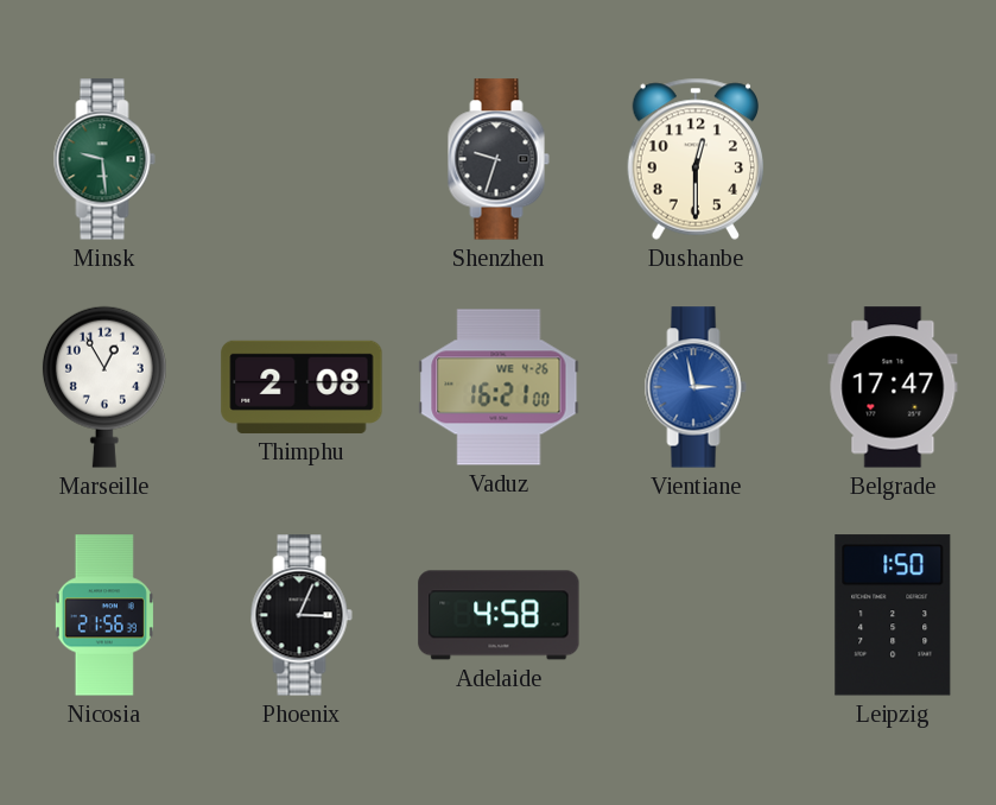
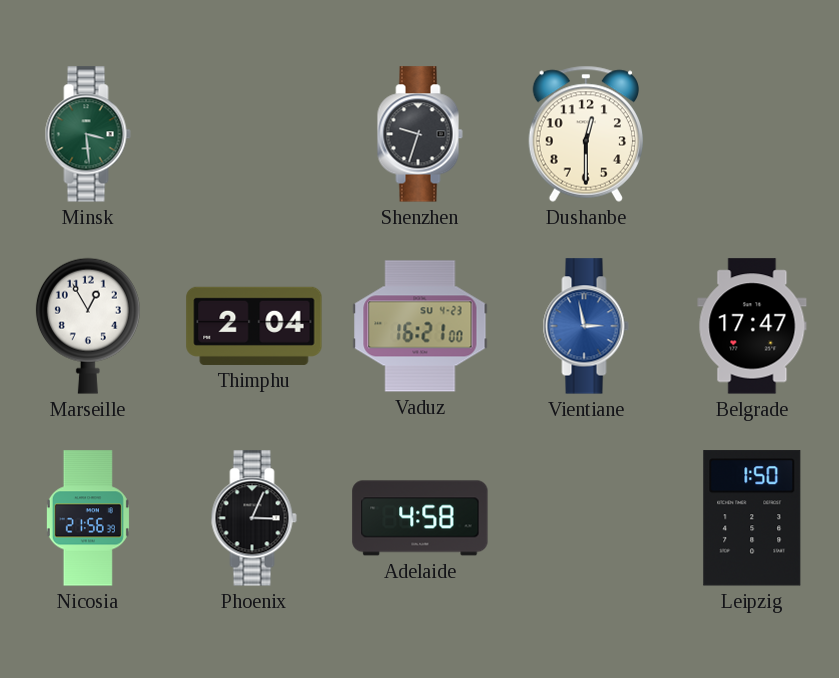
Minsk: 9:29 -> 3:29
Thimphu: 2:08 -> 2:04
Vaduz date: WE 4-26 -> SU 4-23
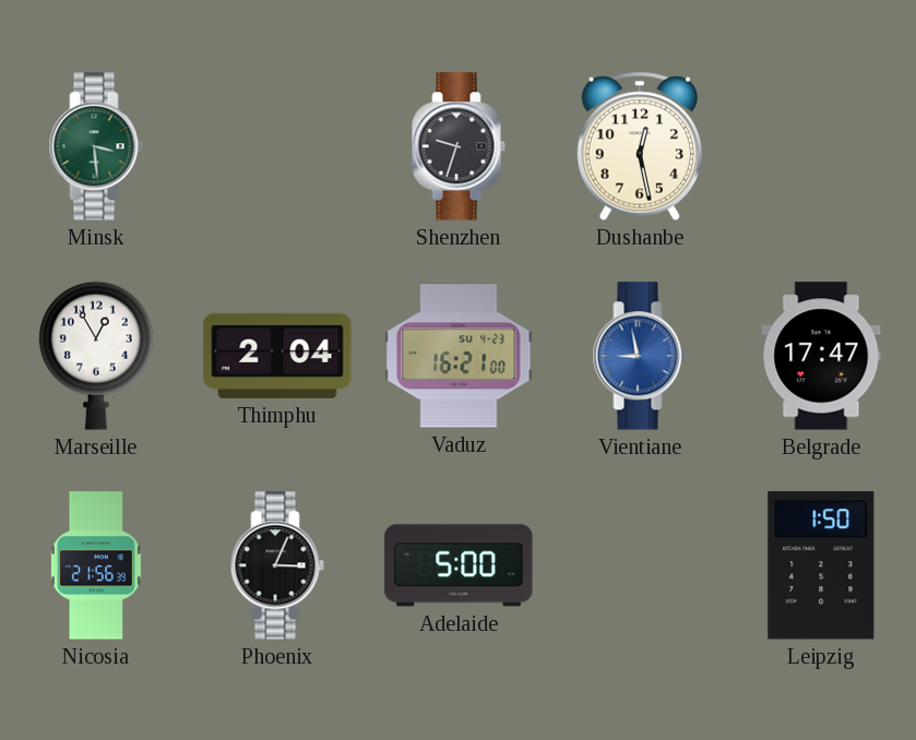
Dushanbe: 12:30 -> 12:28
Vientiane: 2:58 -> 8:58
Adelaide: 4:58 -> 5:00
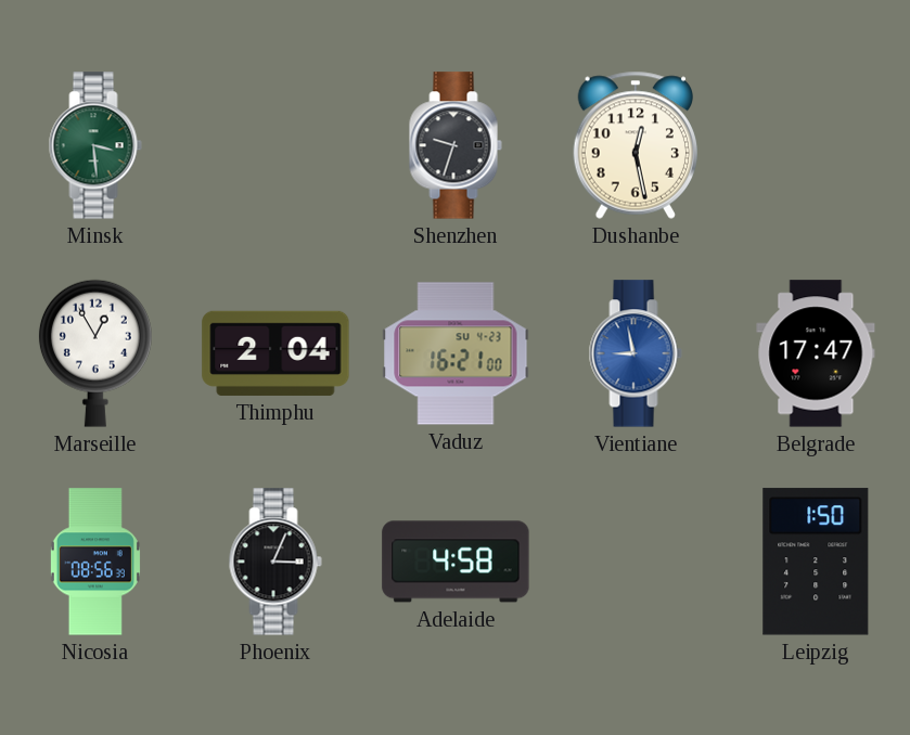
Nicosia: 21:56 -> 08:56
Adelaide: 5:00 -> 4:58
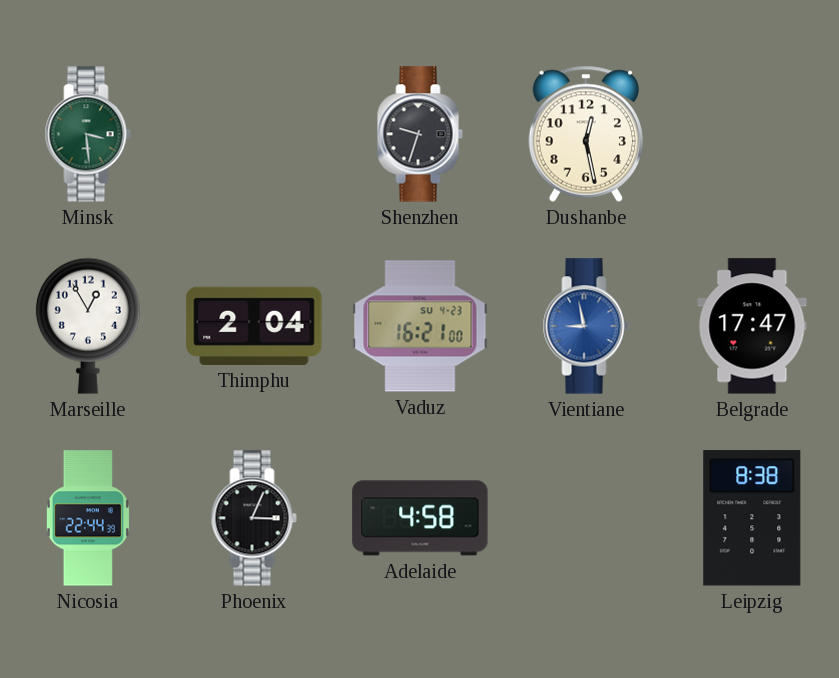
Nicosia: 08:56 -> 22:44
Leipzig: 1:50 -> 8:38
